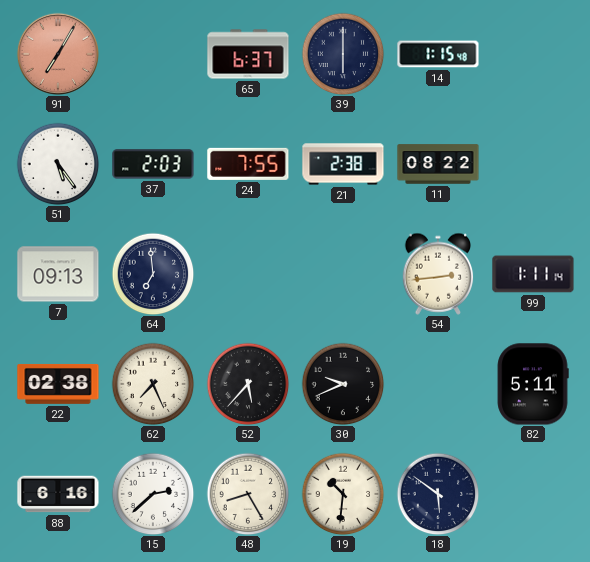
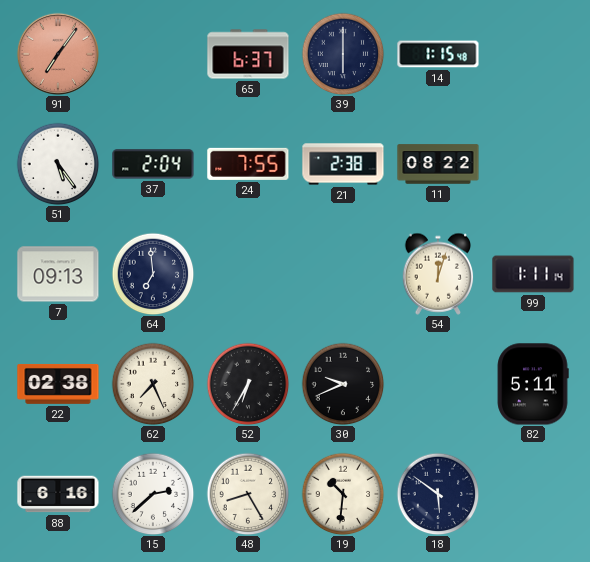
91: 7:05 -> 7:06
37: 2:03 -> 2:04
54: 2:44 -> 12:03
52: 5:37 -> 6:35
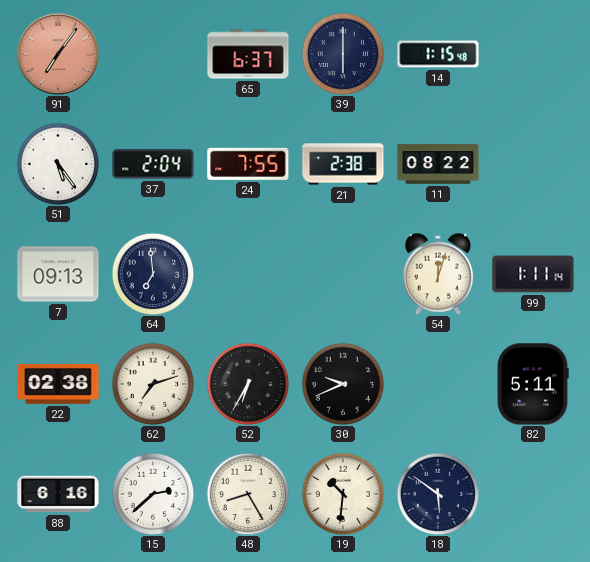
62: 7:26 -> 7:12
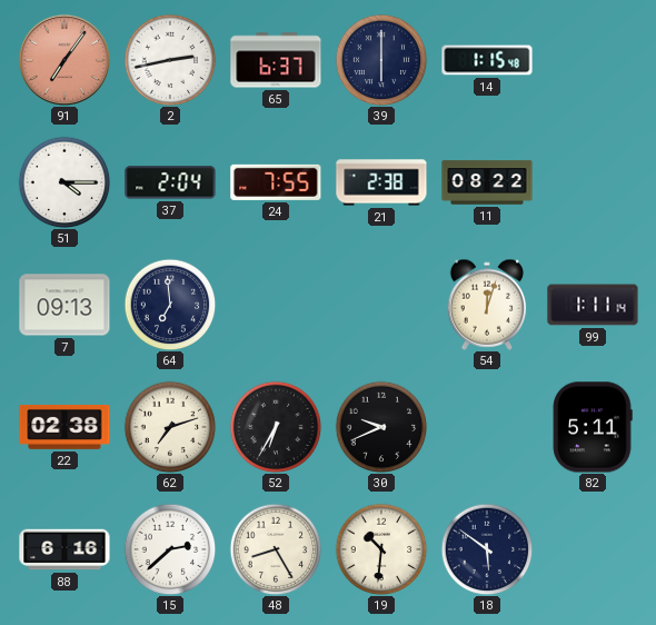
2: none -> 2:43
51: 5:24 -> 4:15
